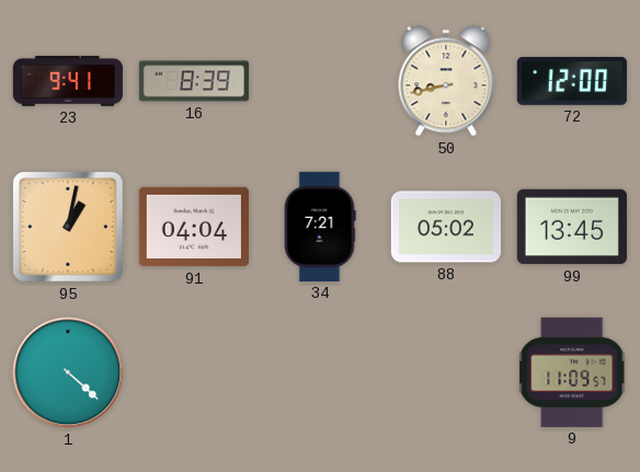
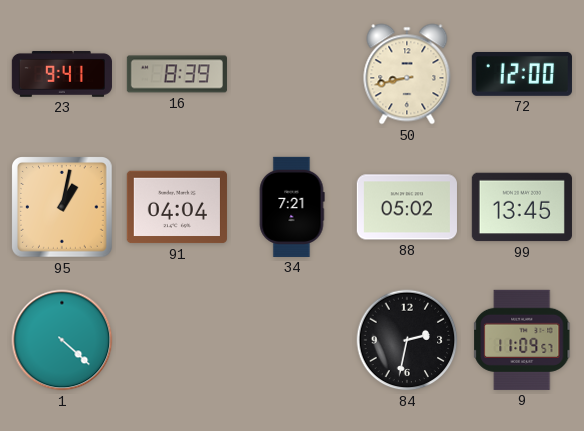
84: none -> 2:32
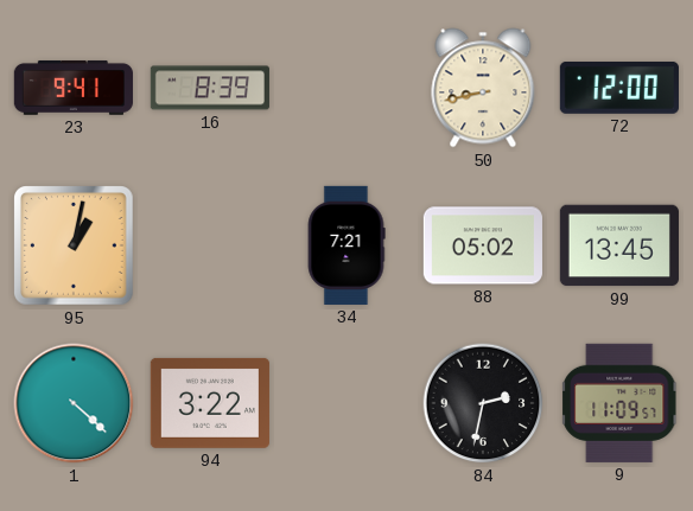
91: 04:04 -> none
94: none -> 3:22
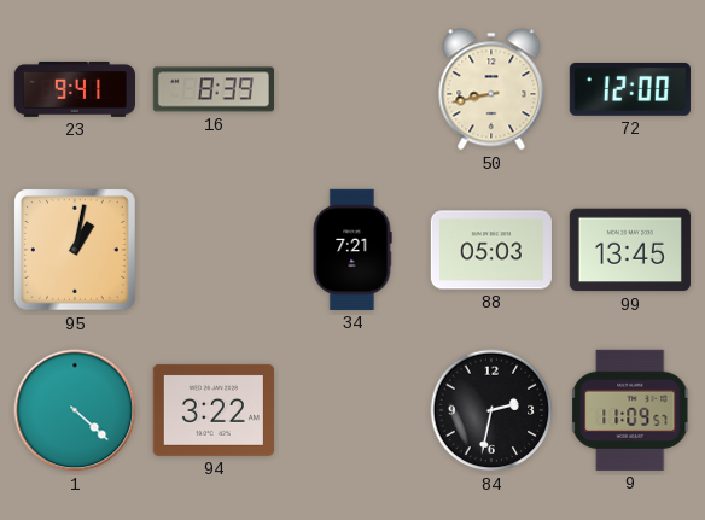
88: 05:02 -> 05:03
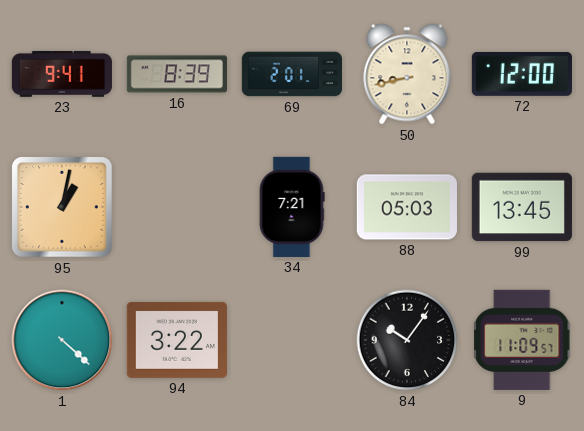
69: none -> 2:01
84: 2:32 -> 10:06
